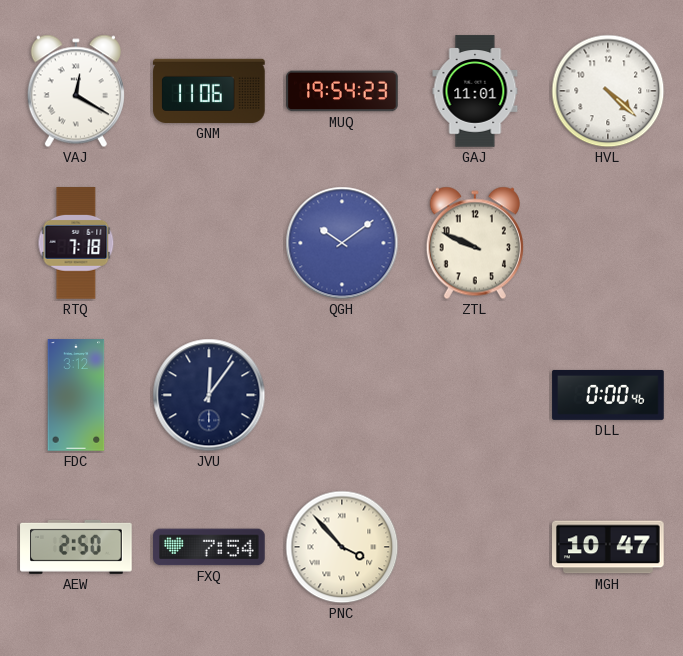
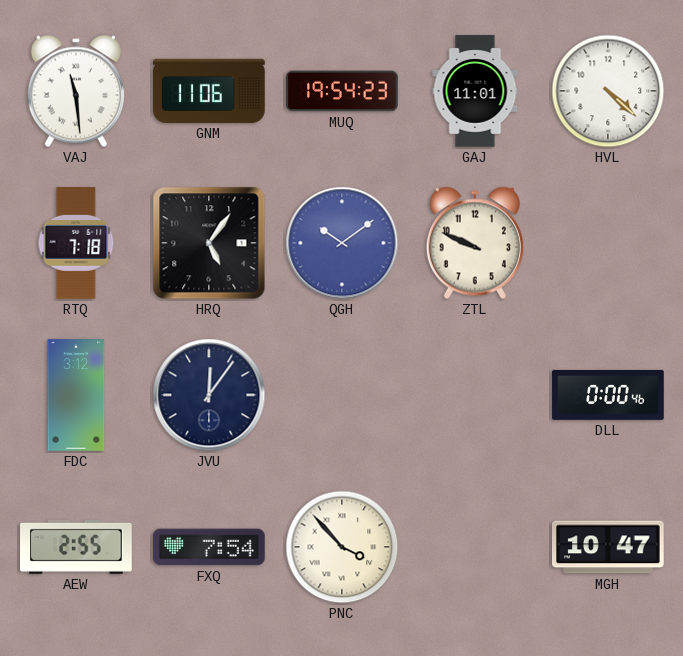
VAJ: 12:20 -> 11:29
HRQ: none -> 5:06
AEW: 2:50 -> 2:55
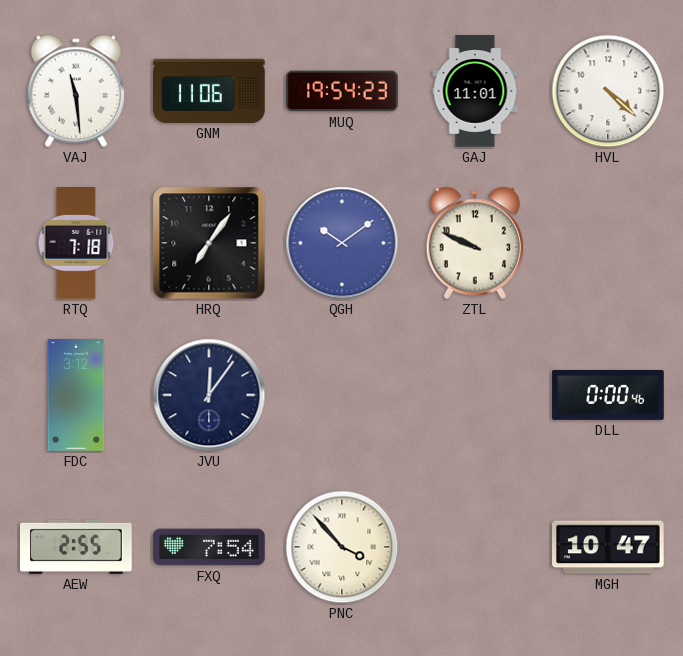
HRQ: 5:06 -> 7:06
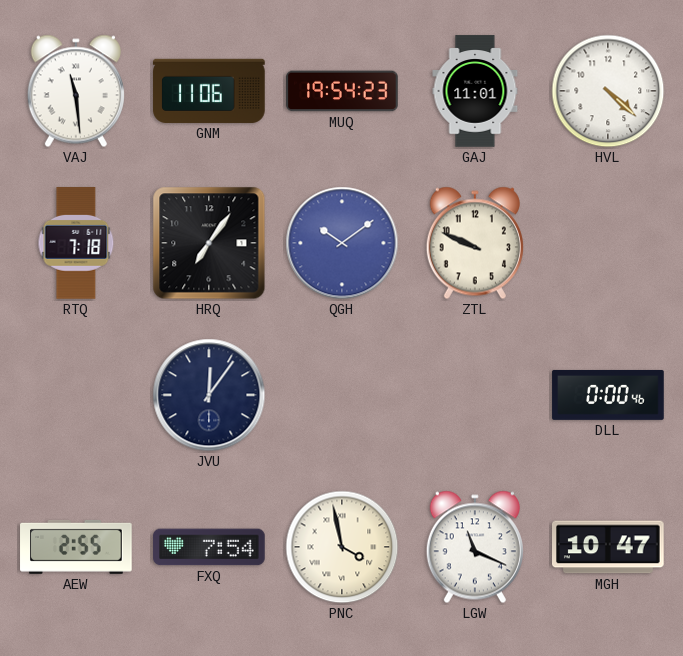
FDC: 3:12 -> none
PNC: 3:53 -> 3:58
LGW: none -> 11:19
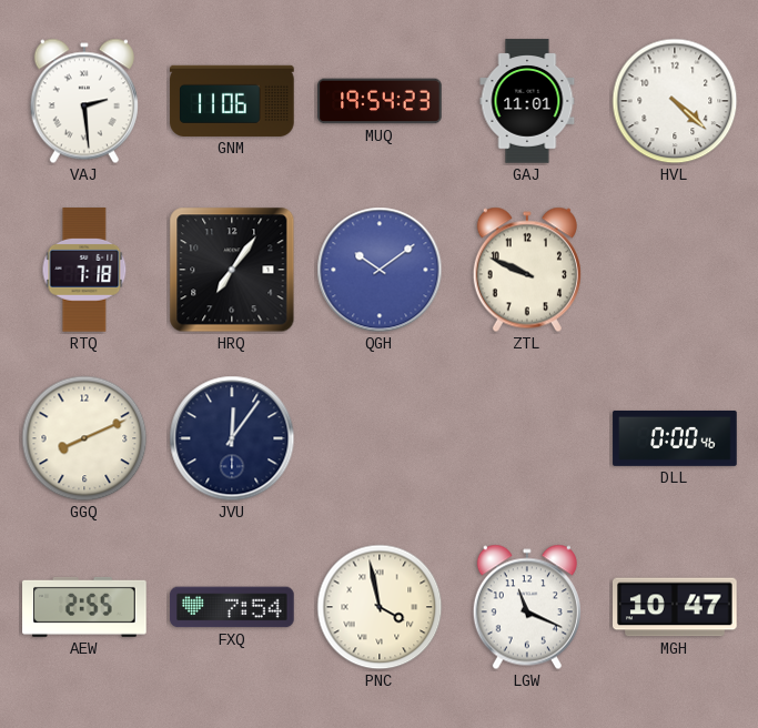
VAJ: 11:29 -> 2:29
GGQ: none -> 8:11
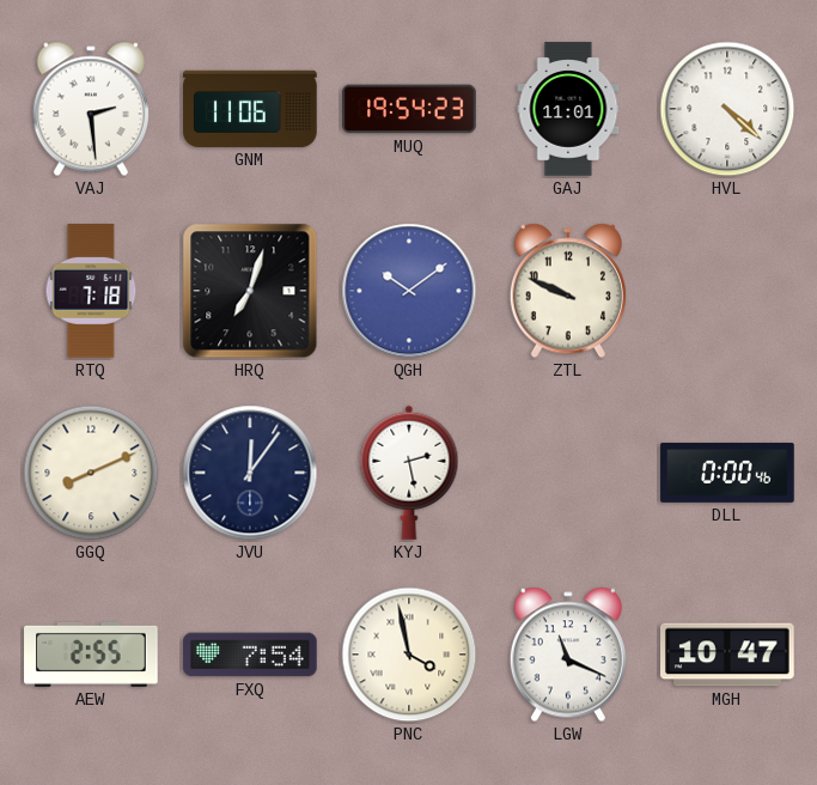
HRQ: 7:06 -> 7:03
KYJ: none -> 2:28
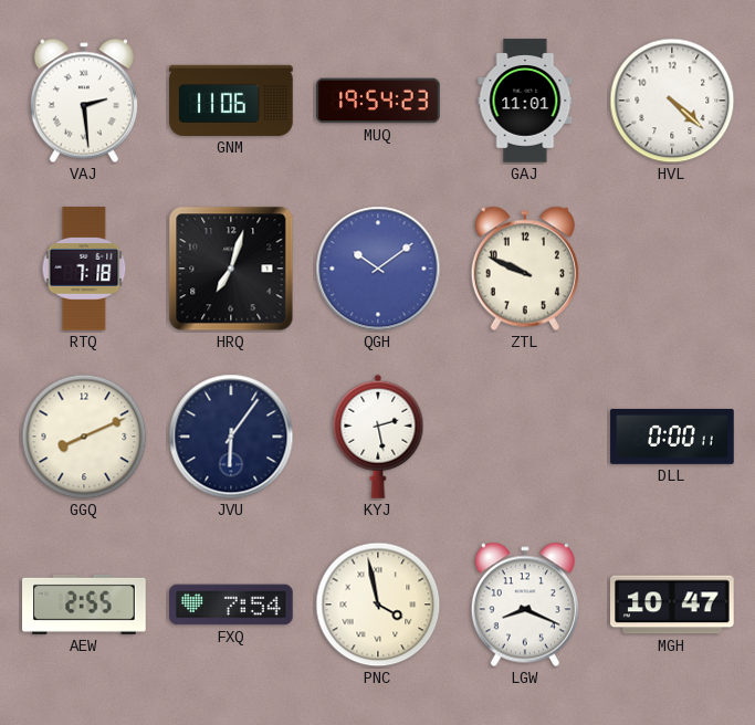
JVU: 12:06 -> 6:06
DLL: 0:00:46 -> 0:00:11
LGW: 11:19 -> 8:19
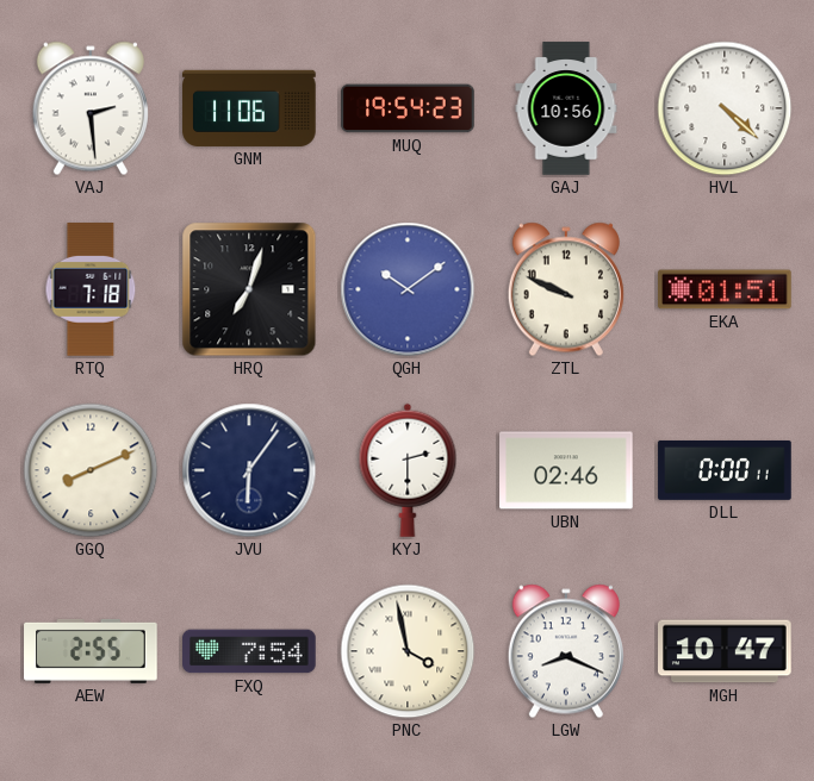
GAJ: 11:01 -> 10:56
EKA: none -> 01:51
KYJ: 2:28 -> 2:30
UBN: none -> 02:46
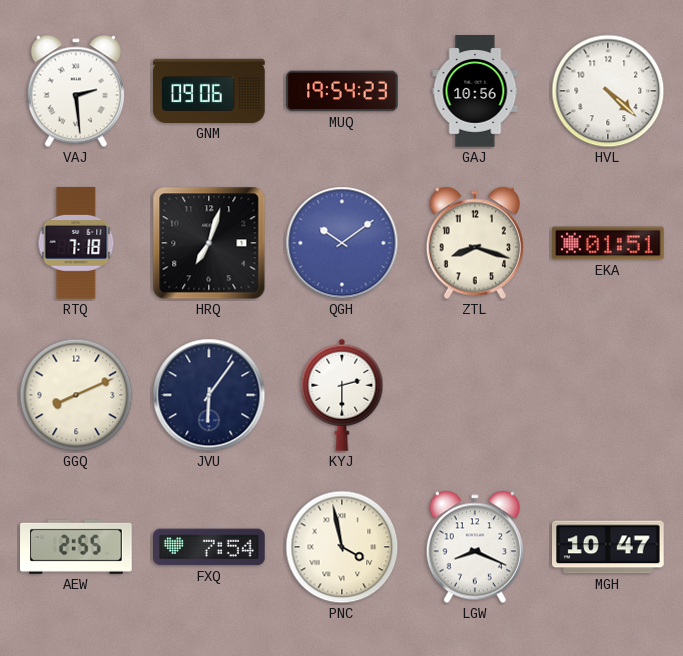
GNM: 11:06 -> 09:06
ZTL: 9:49 -> 8:18
UBN: 02:46 -> none
DLL: 0:00 -> none
